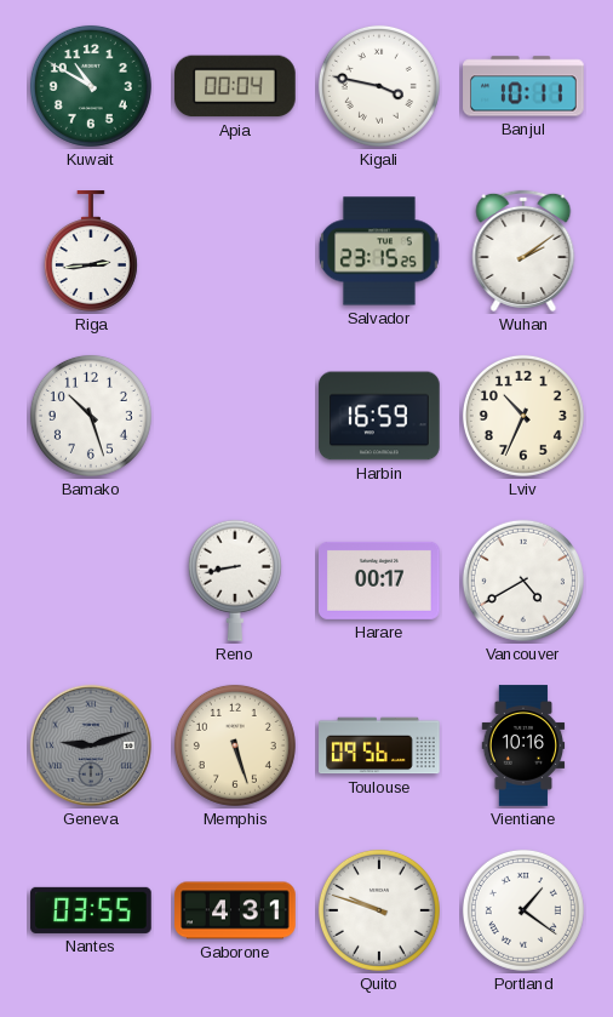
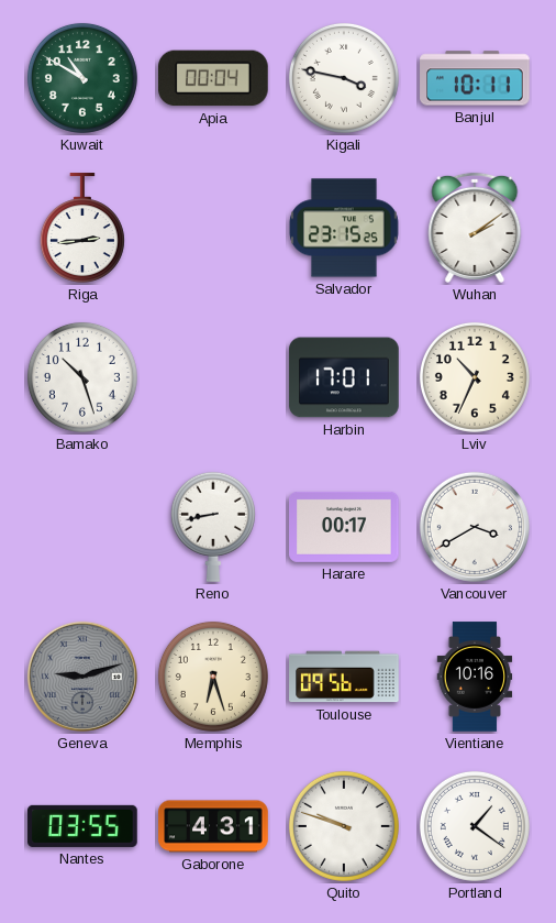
Harbin: 16:59 -> 17:01
Vancouver: 4:40 -> 3:40
Memphis: 5:27 -> 6:27
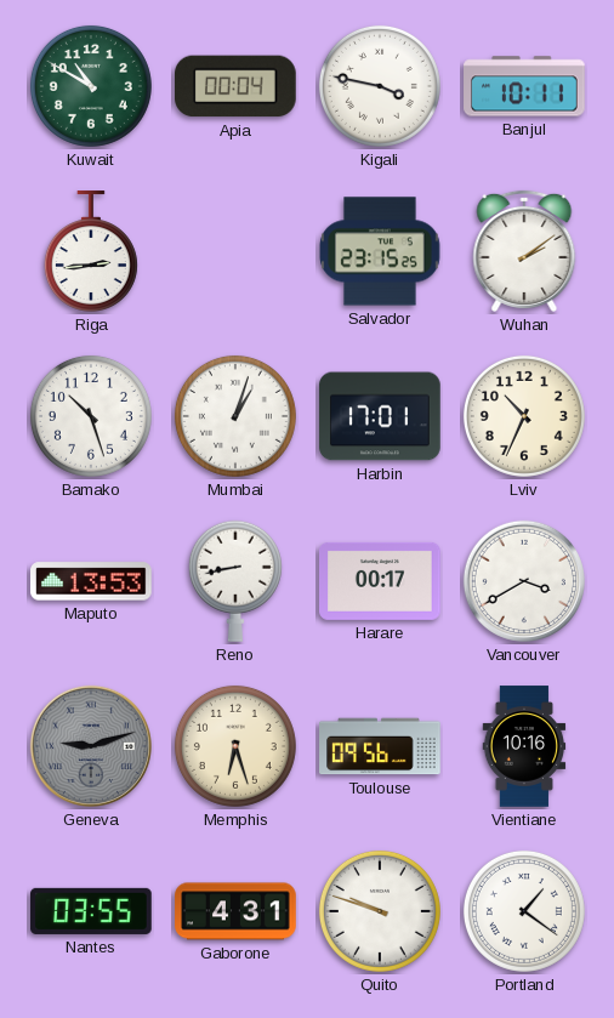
Mumbai: none -> 1:03
Maputo: none -> 13:53
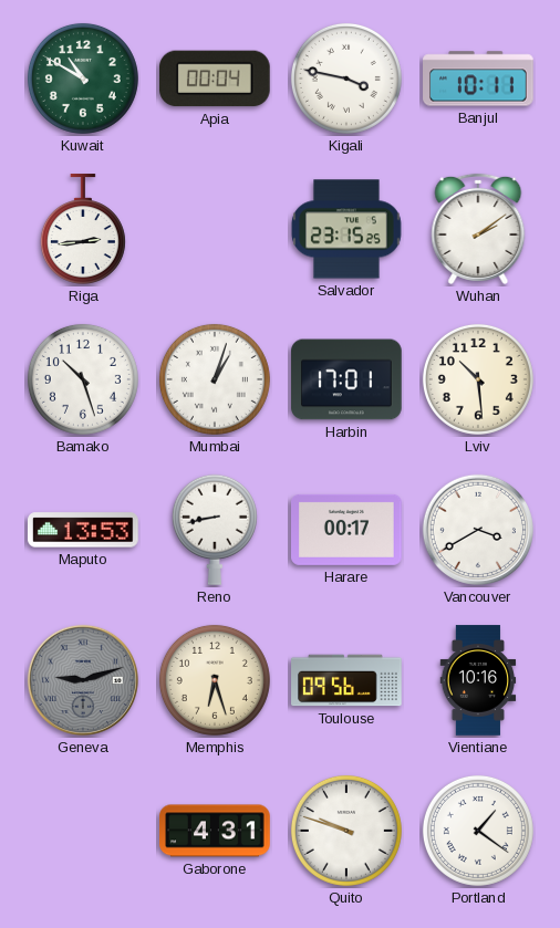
Lviv: 10:34 -> 10:29
Nantes: 03:55 -> none
